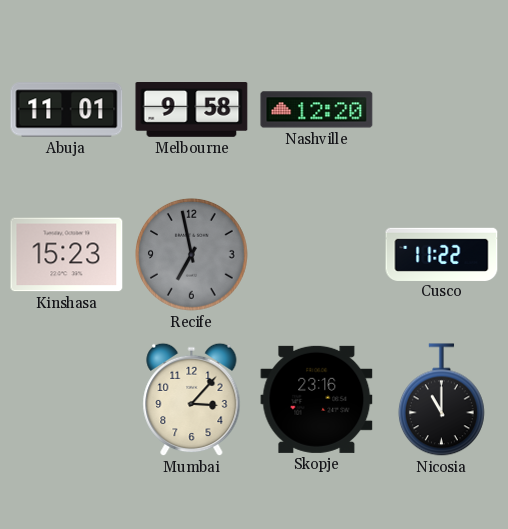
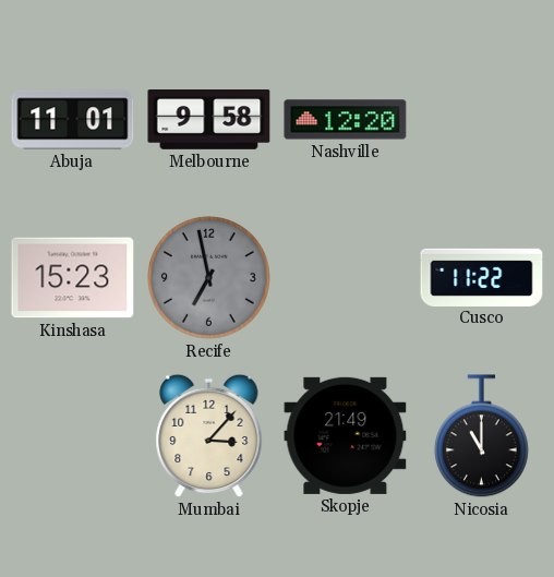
Skopje: 23:16 -> 21:49
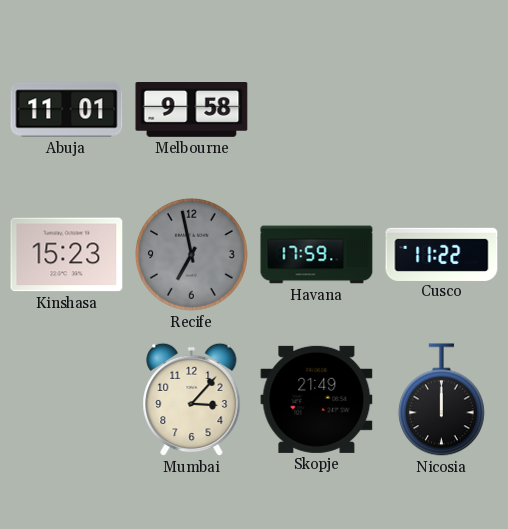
Nashville: 12:20 -> none
Havana: none -> 17:59
Nicosia: 11:00 -> 12:00
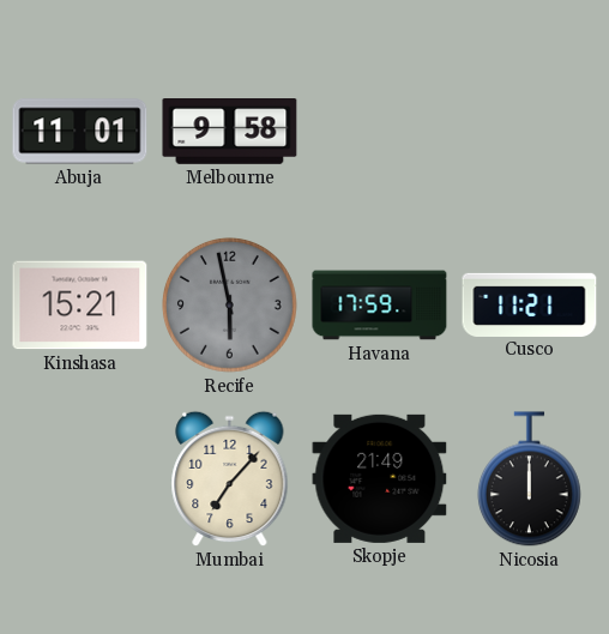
Kinshasa: 15:23 -> 15:21
Recife: 6:58 -> 5:58
Cusco: 11:22 -> 11:21
Mumbai: 3:07 -> 7:07
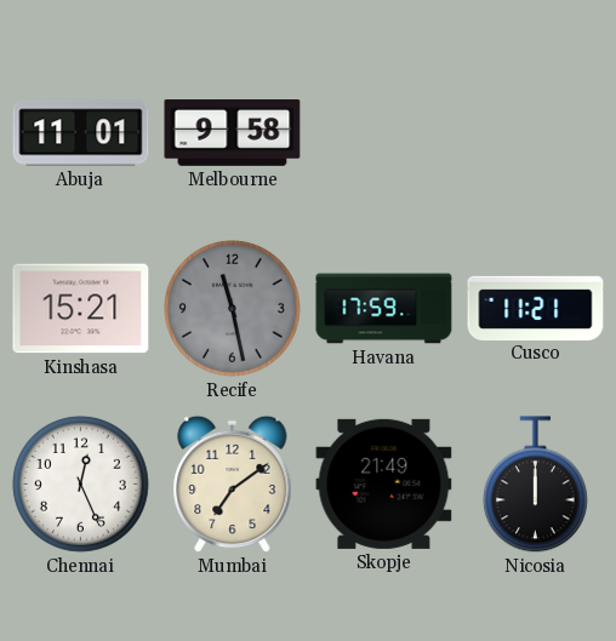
Recife: 5:58 -> 11:28
Chennai: none -> 12:26
Mumbai: 7:07 -> 7:09
